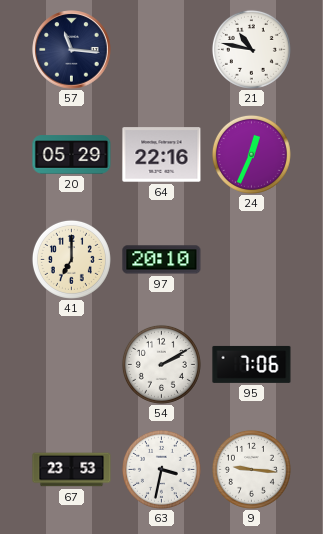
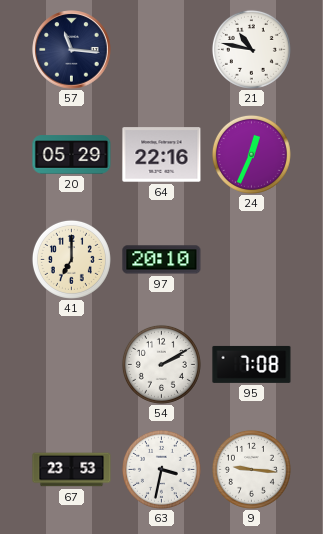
95: 7:06 -> 7:08
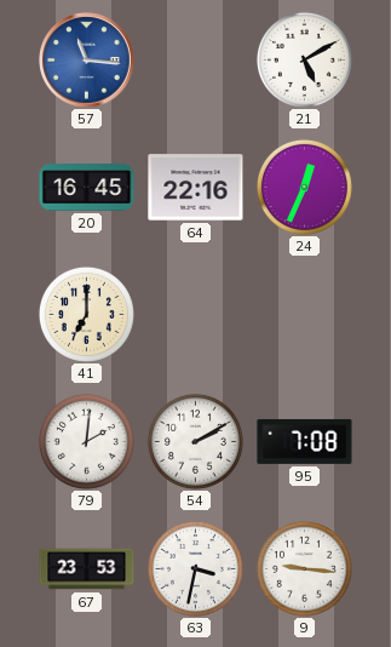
57 dial: navy -> blue
21: 10:47 -> 5:10
20: 05:29 -> 16:45
97: 20:10 -> none
79: none -> 2:01
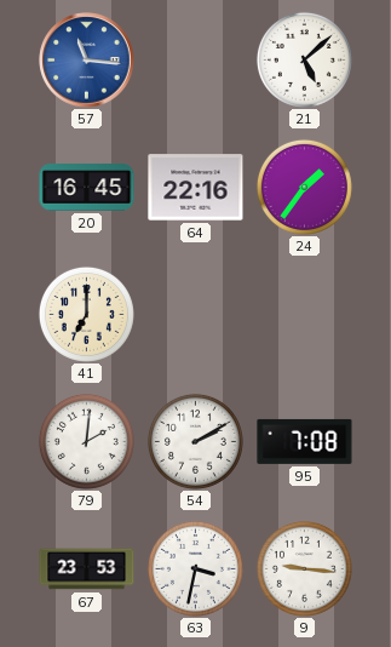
21: 5:10 -> 5:08
24: 12:34 -> 1:36
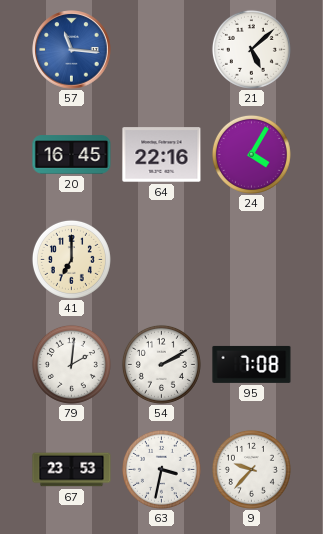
24: 1:36 -> 4:05
9: 9:16 -> 9:37
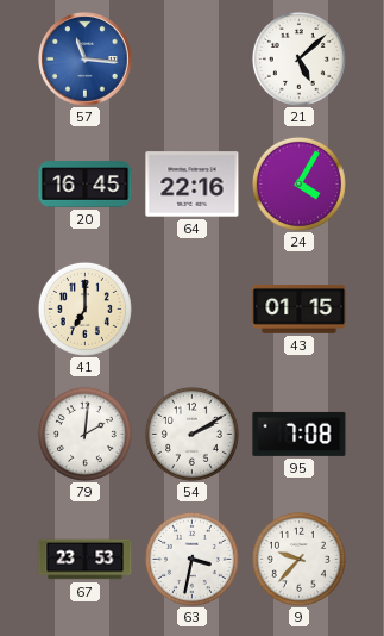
43: none -> 01:15
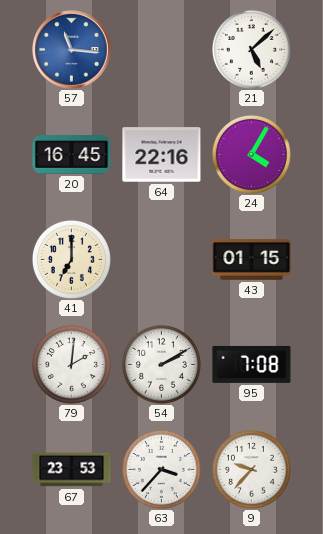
63: 3:32 -> 3:37
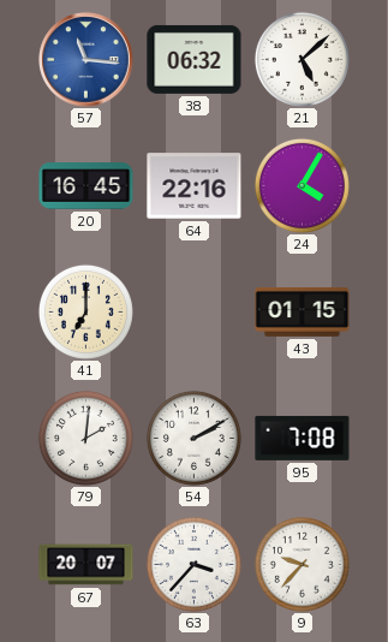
38: none -> 06:32
67: 23:53 -> 20:07
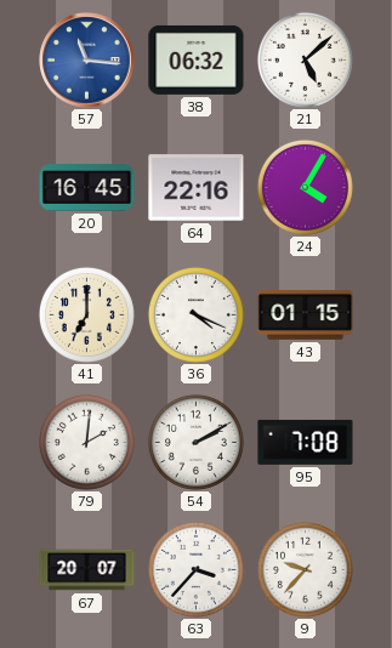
36: none -> 4:19
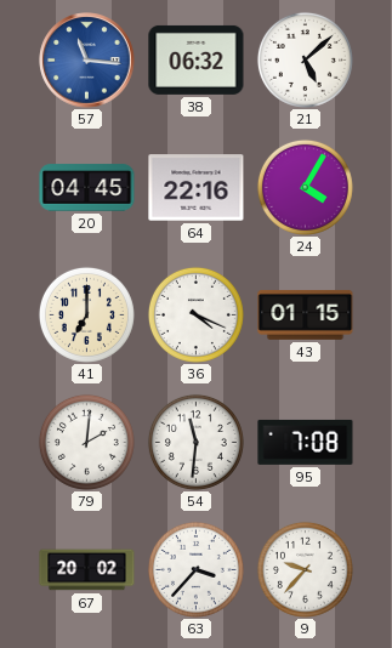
20: 16:45 -> 04:45
54: 2:10 -> 11:31
67: 20:07 -> 20:02
